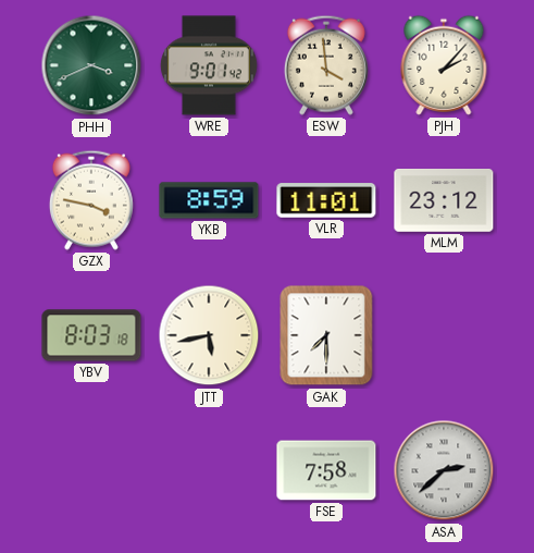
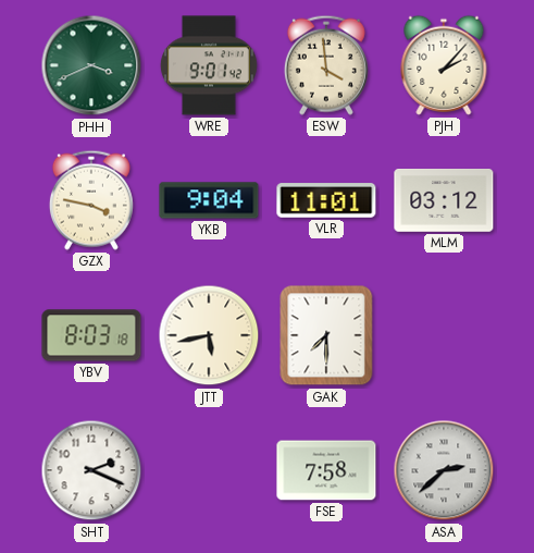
YKB: 8:59 -> 9:04
MLM: 23:12 -> 03:12
SHT: none -> 2:19
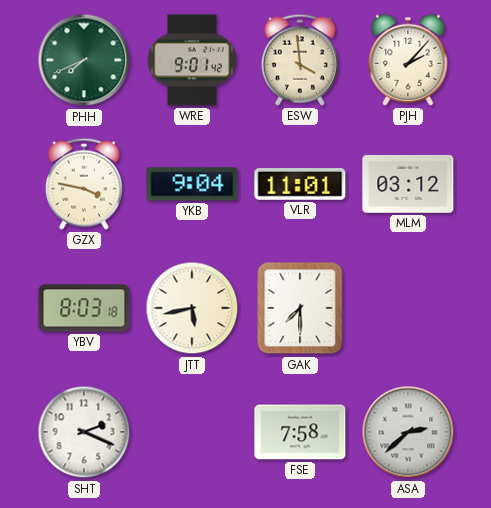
PHH: 3:41 -> 7:41
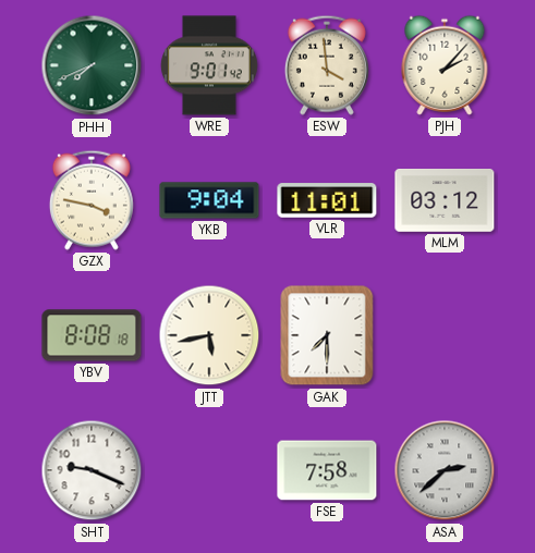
YBV: 8:03 -> 8:08
SHT: 2:19 -> 9:19
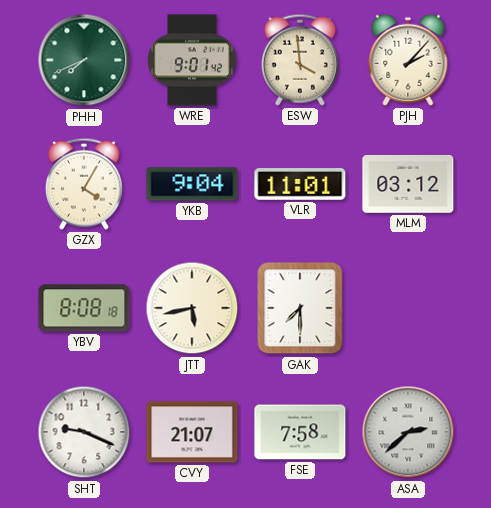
GZX: 3:47 -> 4:05
CVY: none -> 21:07
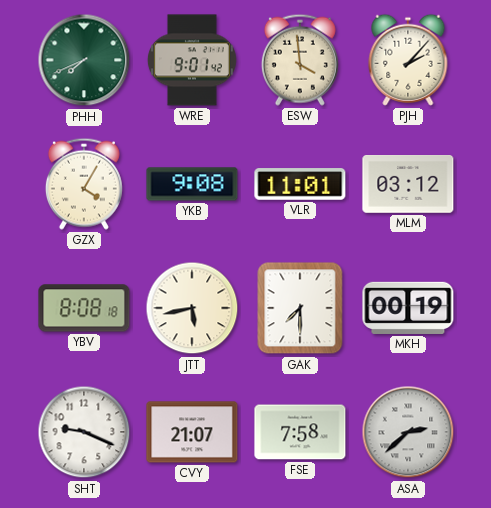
YKB: 9:04 -> 9:08
MKH: none -> 00:19
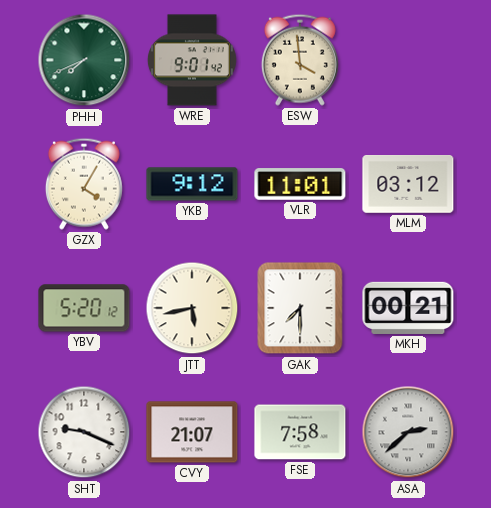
PJH: 2:07 -> none
YKB: 9:08 -> 9:12
YBV: 8:08 -> 5:20
MKH: 00:19 -> 00:21
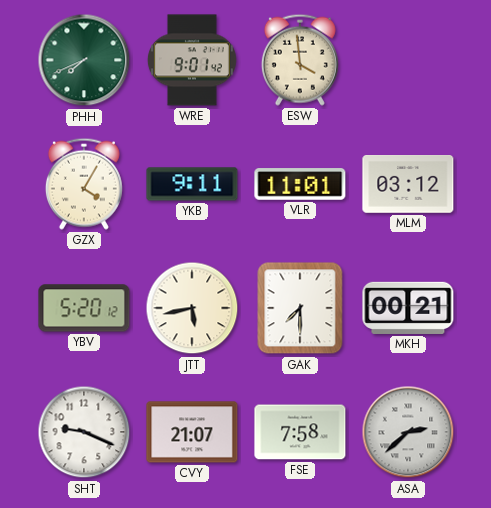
YKB: 9:12 -> 9:11
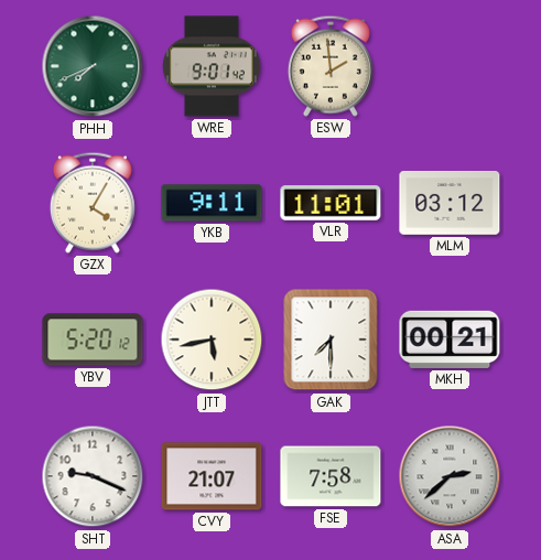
ESW: 3:59 -> 1:59
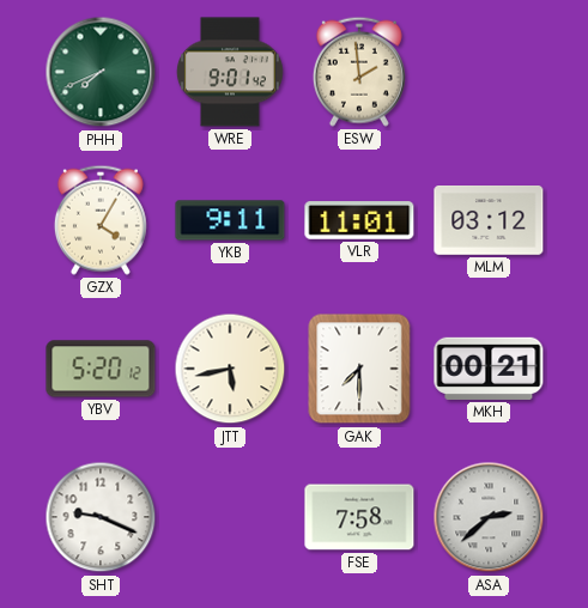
CVY: 21:07 -> none
